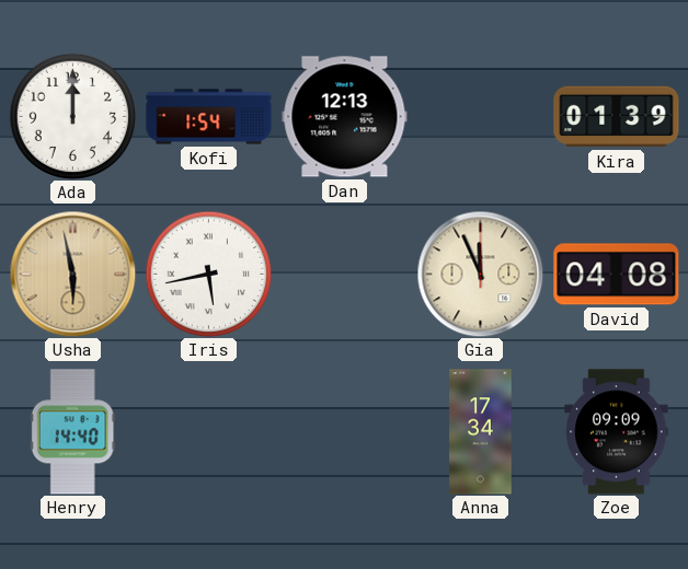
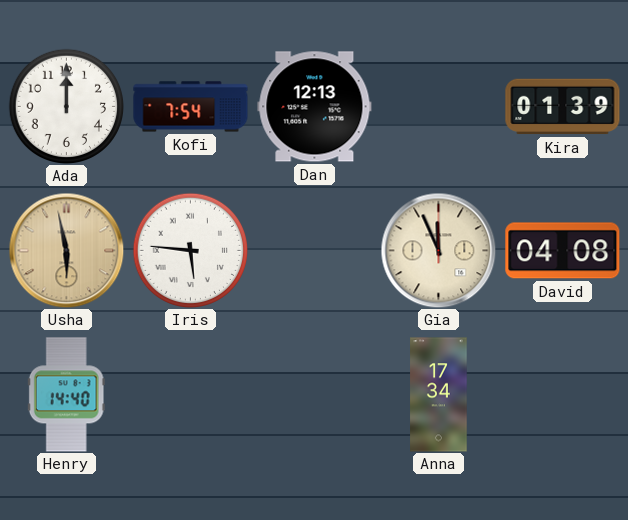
Kofi: 1:54 -> 7:54
Iris: 5:43 -> 5:46
Zoe: 09:09 -> none
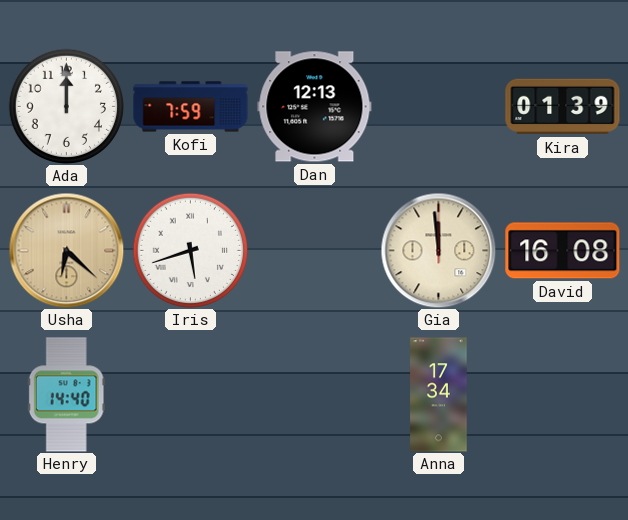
Kofi: 7:54 -> 7:59
Usha: 5:58 -> 6:22
Iris: 5:46 -> 5:42
Gia: 11:56 -> 11:59
David: 04:08 -> 16:08
